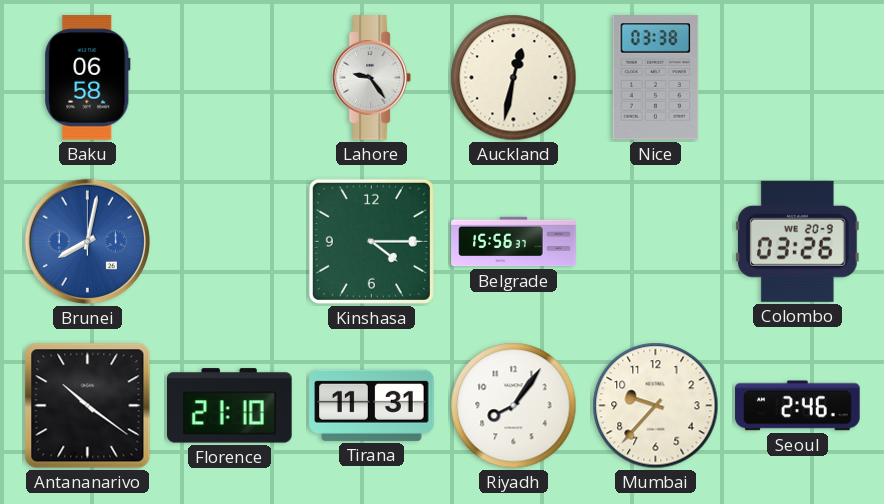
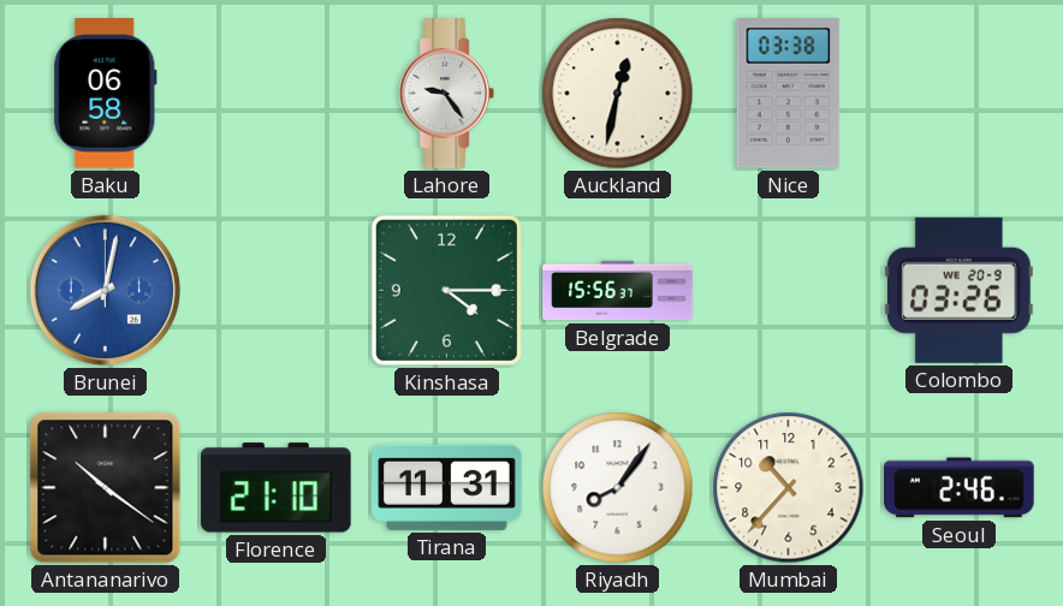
Mumbai: 9:37 -> 10:37
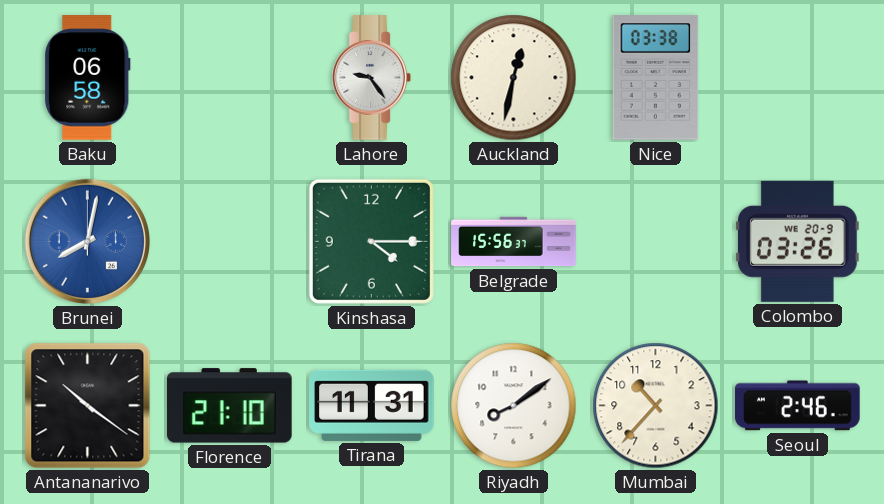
Riyadh: 8:06 -> 8:09
